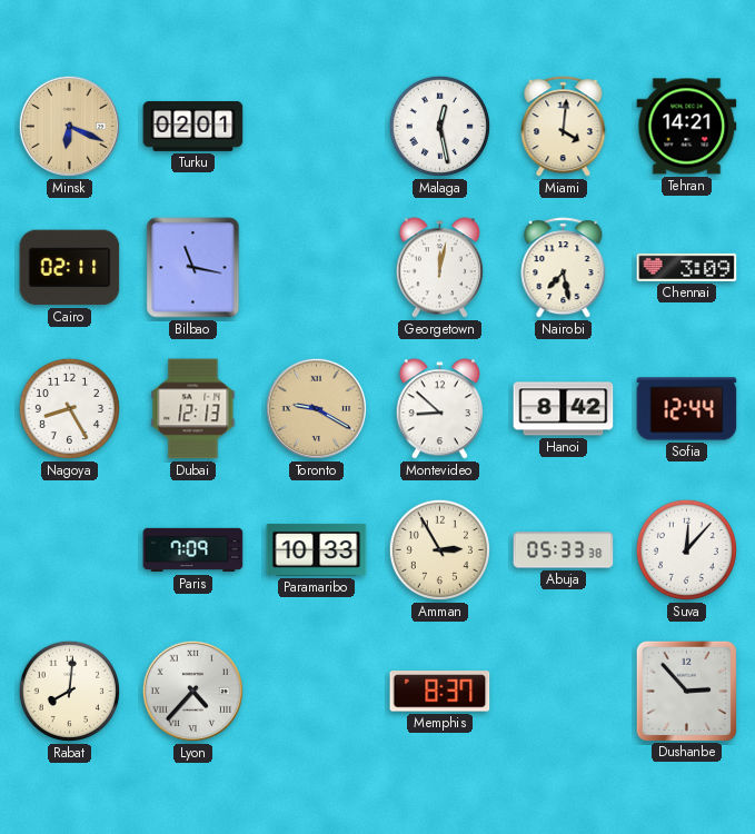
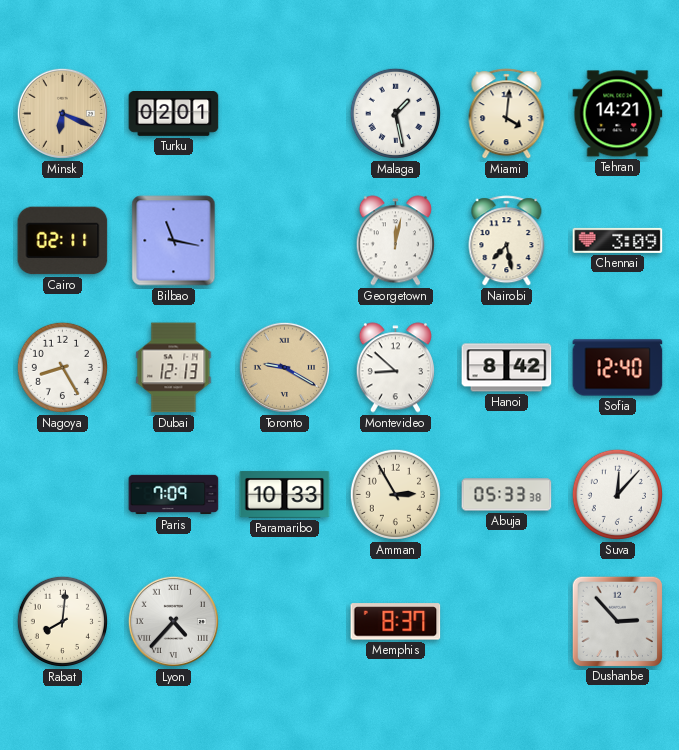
Malaga: 12:28 -> 1:28
Sofia: 12:44 -> 12:40
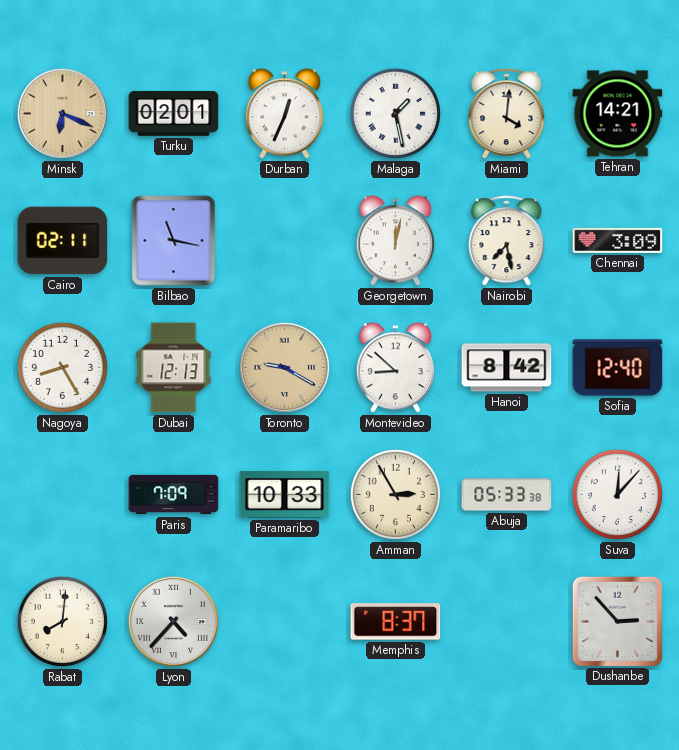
Durban: none -> 12:34
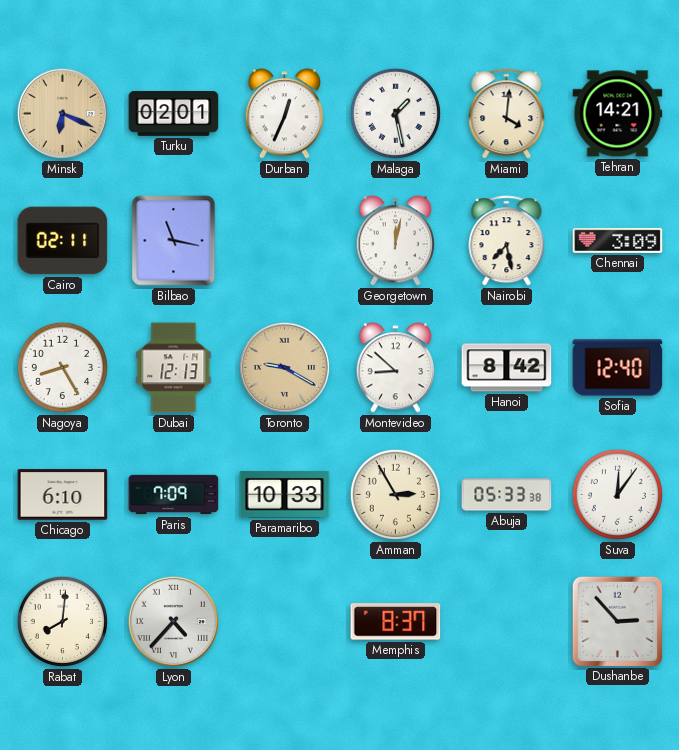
Chicago: none -> 6:10
Suva: 12:07 -> 12:06
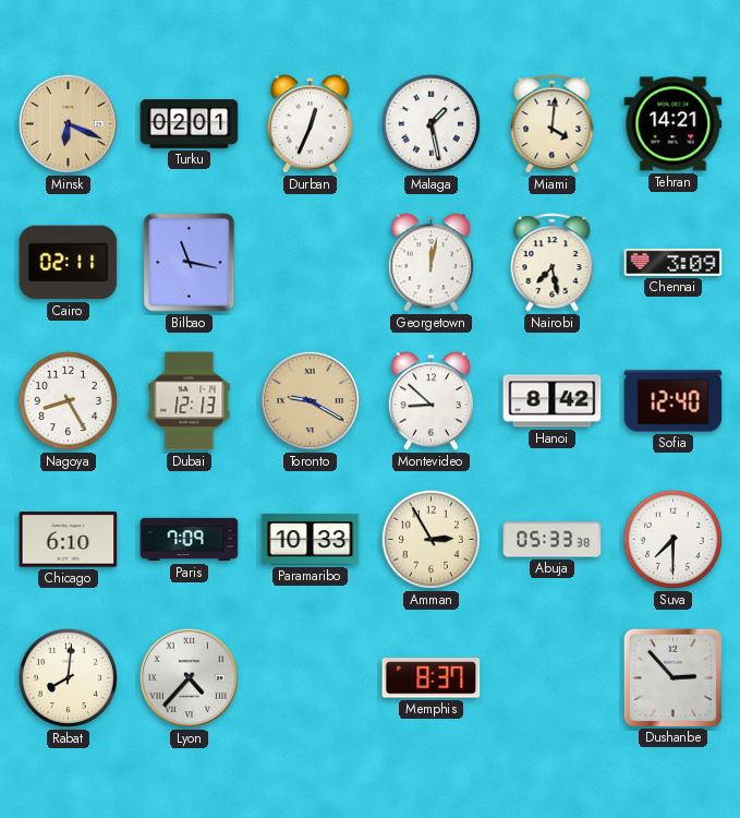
Suva: 12:06 -> 7:30
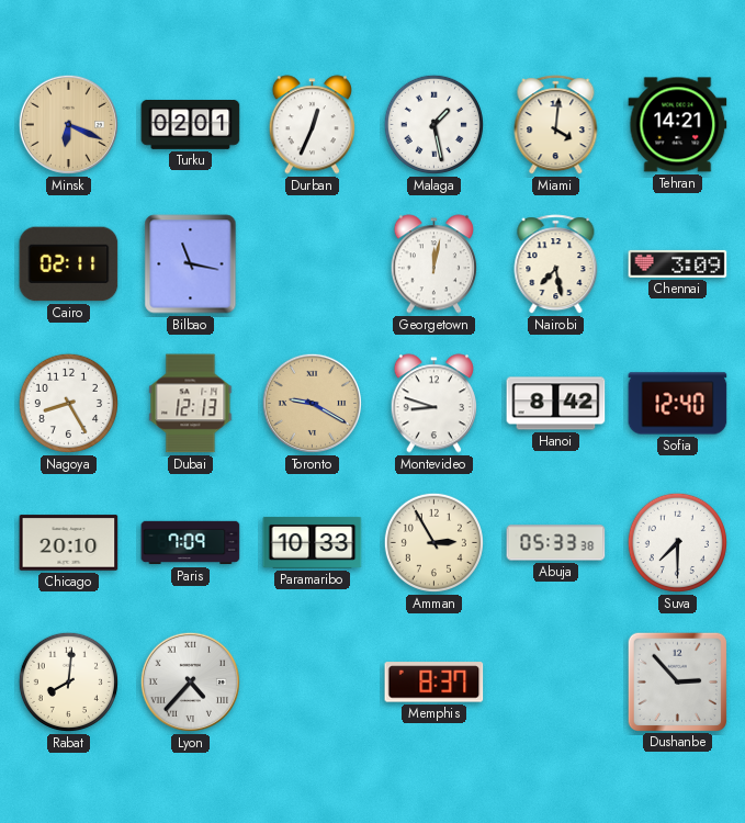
Montevideo: 8:52 -> 8:48
Chicago: 6:10 -> 20:10
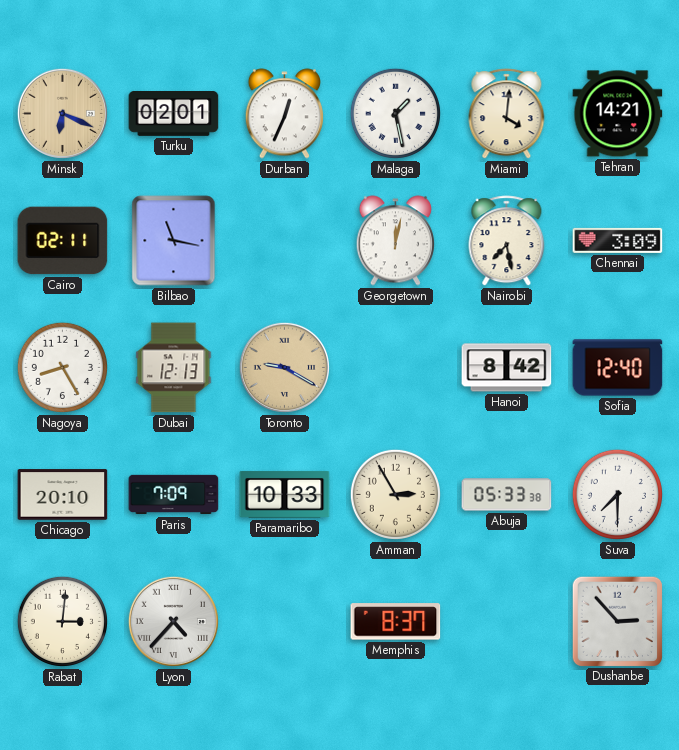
Montevideo: 8:48 -> none
Rabat: 8:01 -> 3:01
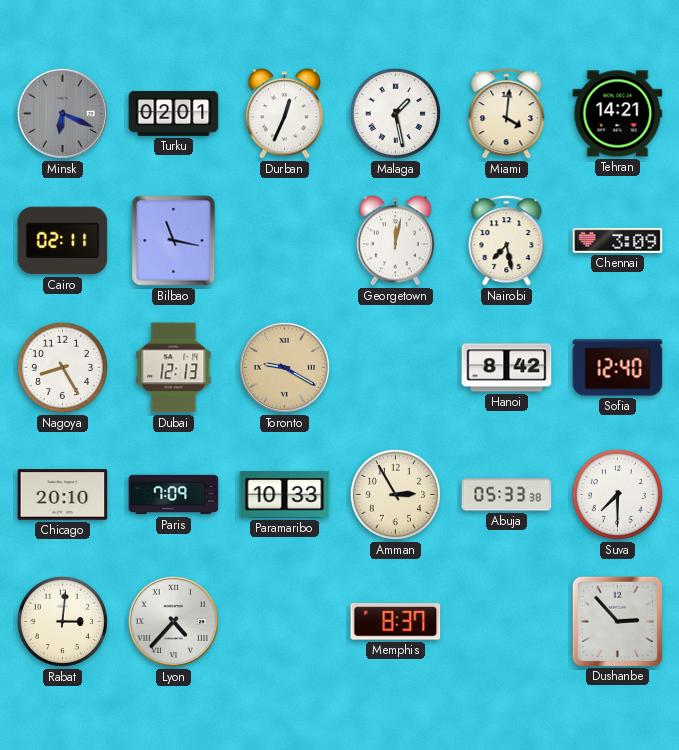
Minsk dial: champagne -> grey
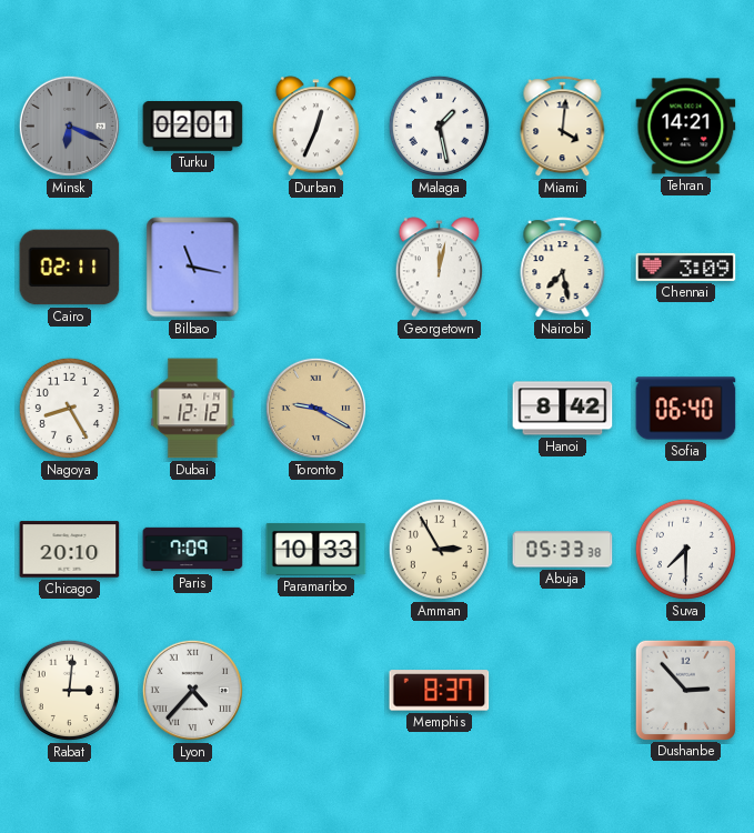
Dubai: 12:13 -> 12:12
Sofia: 12:40 -> 06:40
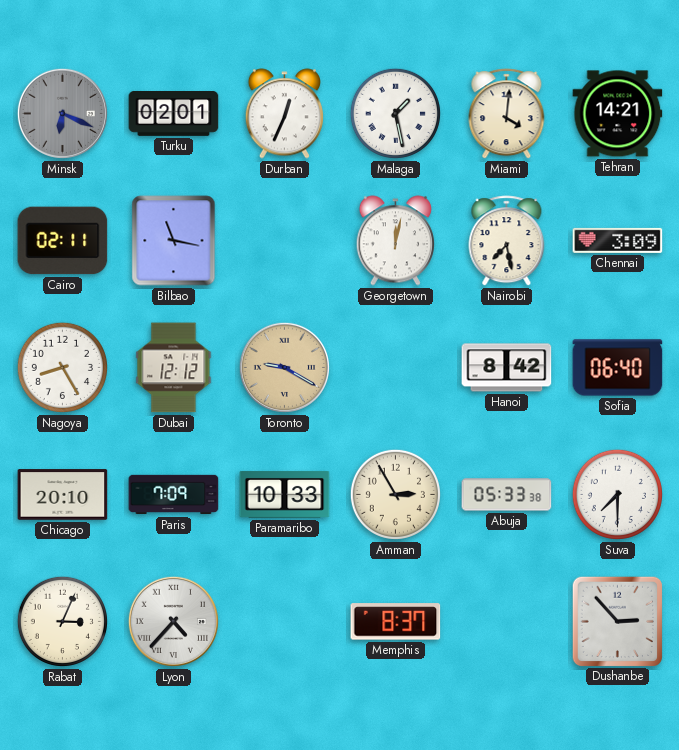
Rabat: 3:01 -> 3:04
